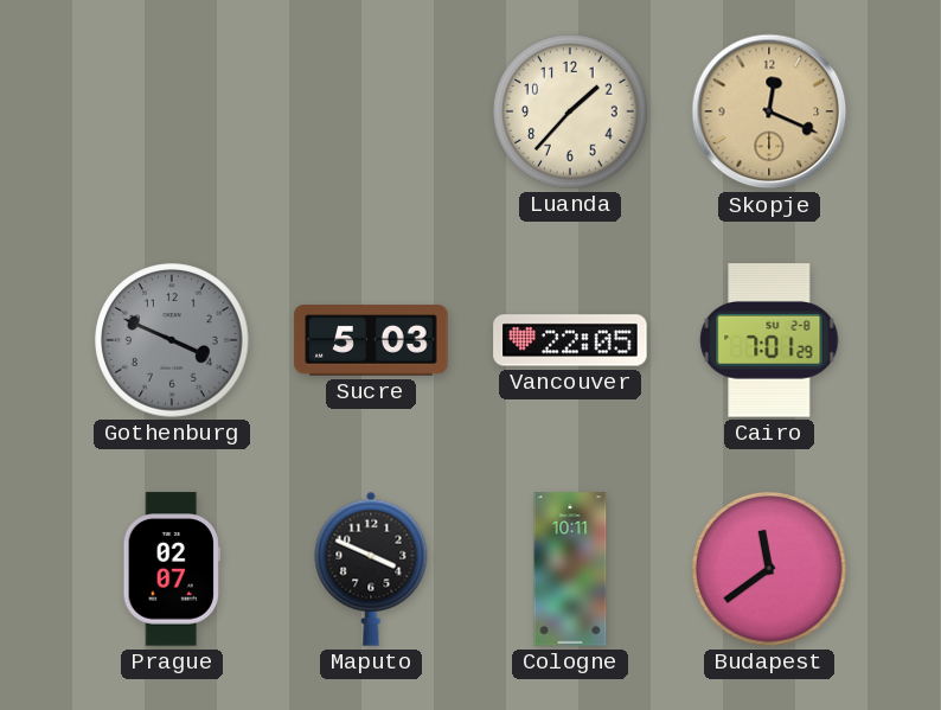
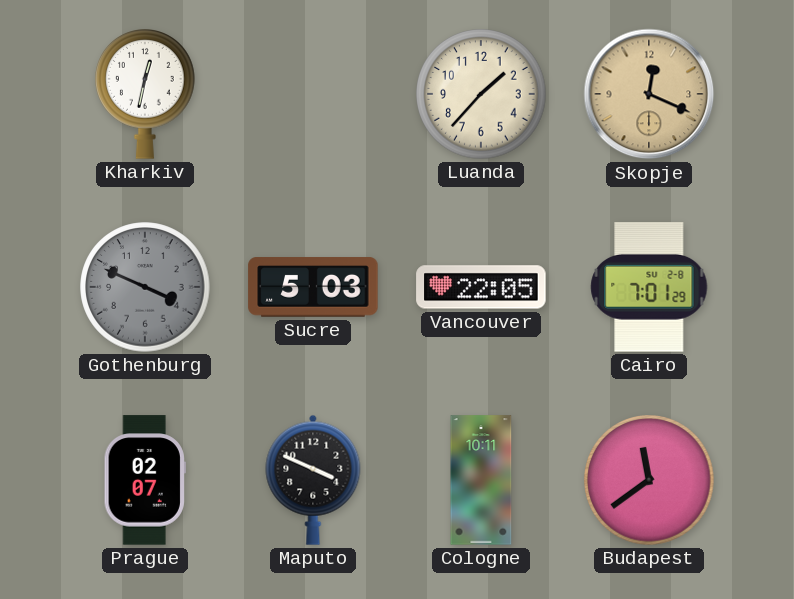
Kharkiv: none -> 12:32
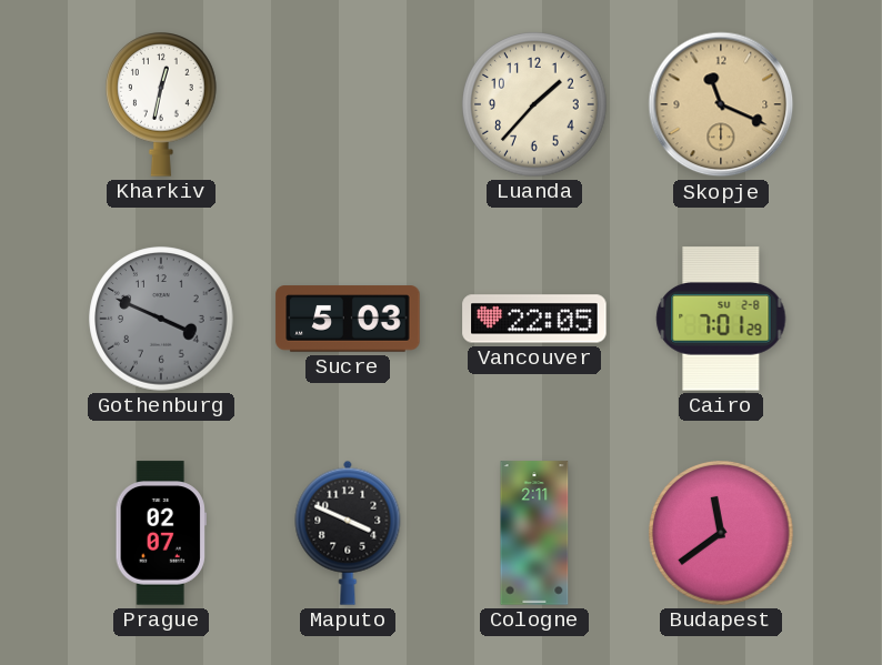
Skopje: 12:19 -> 11:19
Cologne: 10:11 -> 2:11
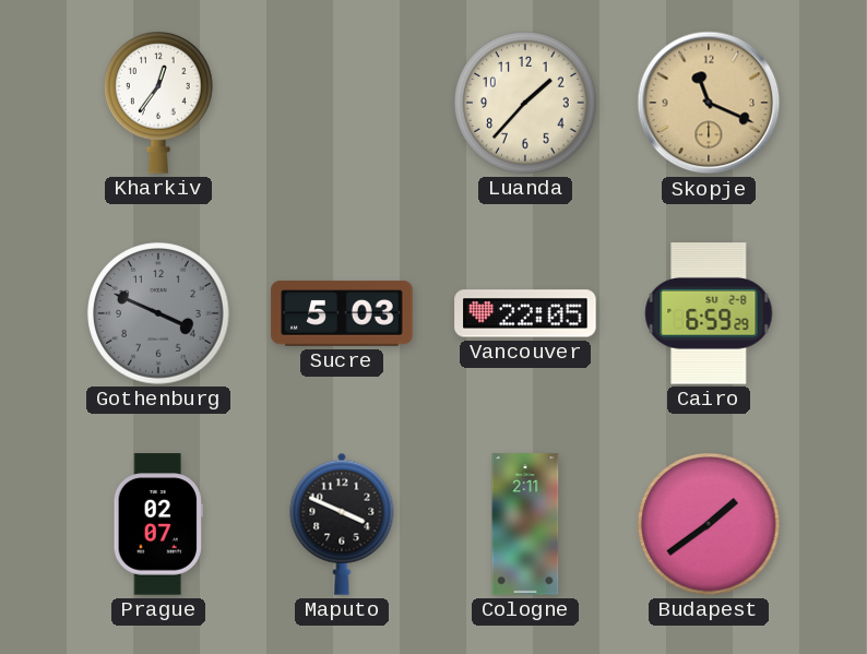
Kharkiv: 12:32 -> 12:36
Cairo: 7:01 -> 6:59
Budapest: 11:39 -> 1:39
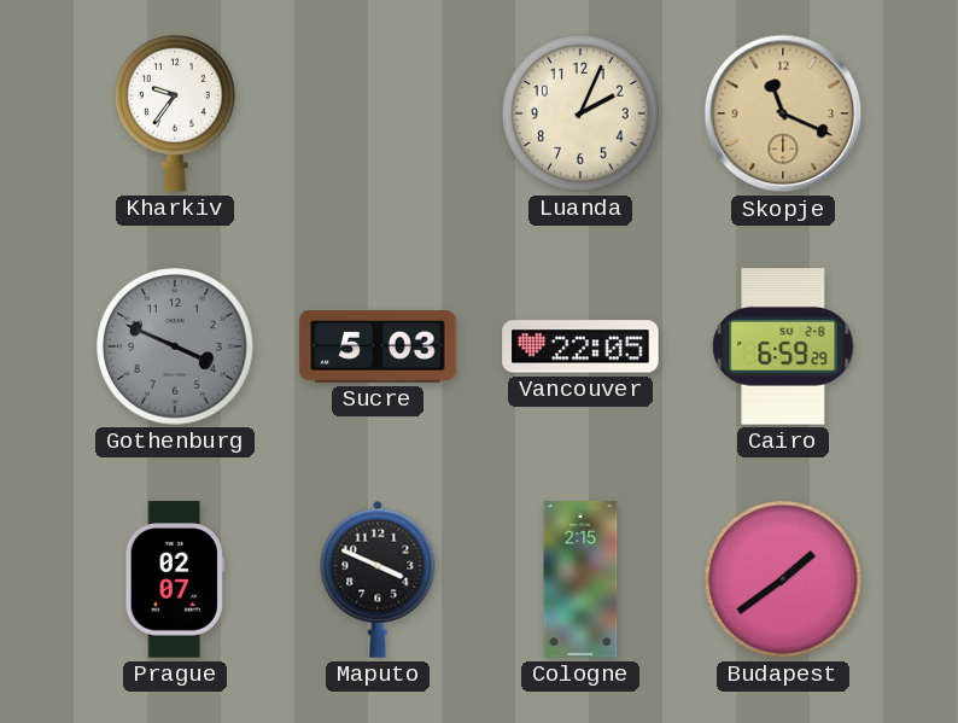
Kharkiv: 12:36 -> 9:36
Luanda: 1:37 -> 2:04
Cologne: 2:11 -> 2:15
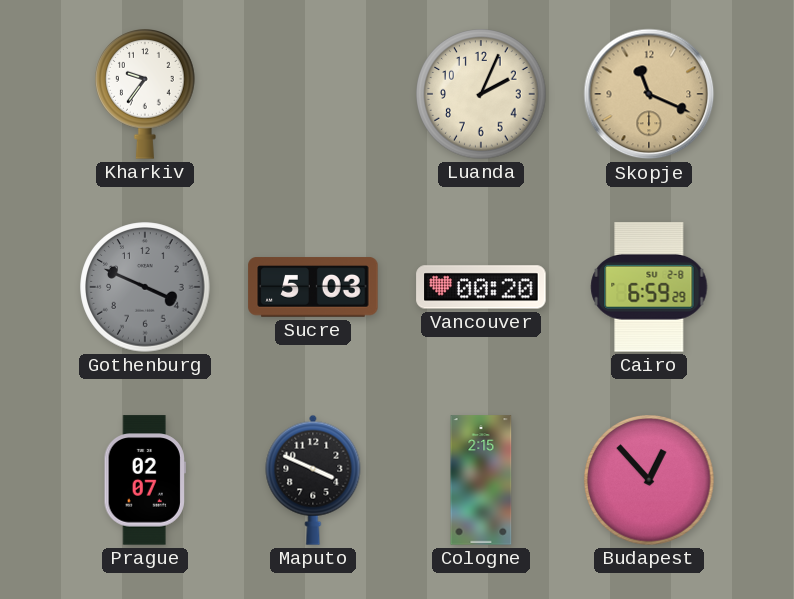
Vancouver: 22:05 -> 00:20
Budapest: 1:39 -> 12:53
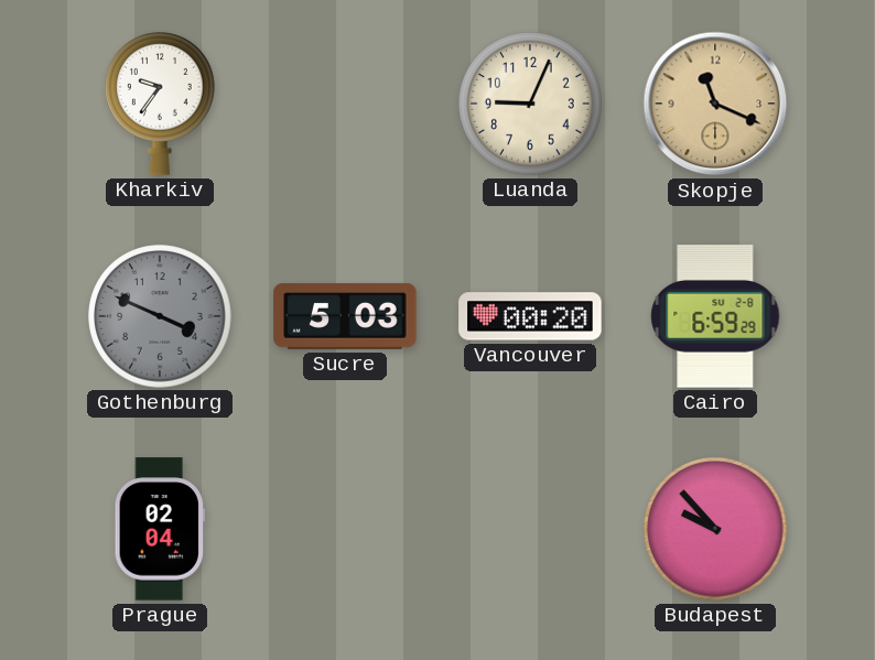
Luanda: 2:04 -> 9:04
Prague: 02:07 -> 02:04
Maputo: 3:49 -> none
Cologne: 2:15 -> none
Budapest: 12:53 -> 9:53
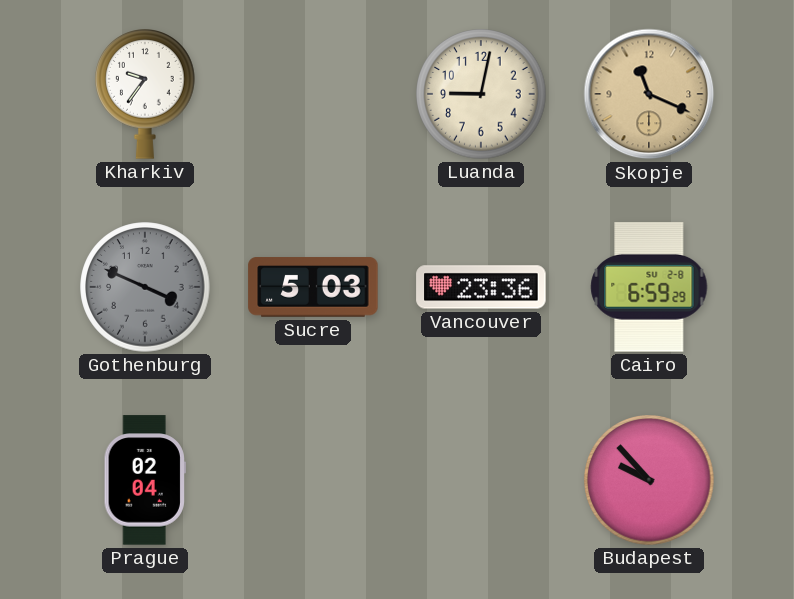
Luanda: 9:04 -> 9:02
Vancouver: 00:20 -> 23:36
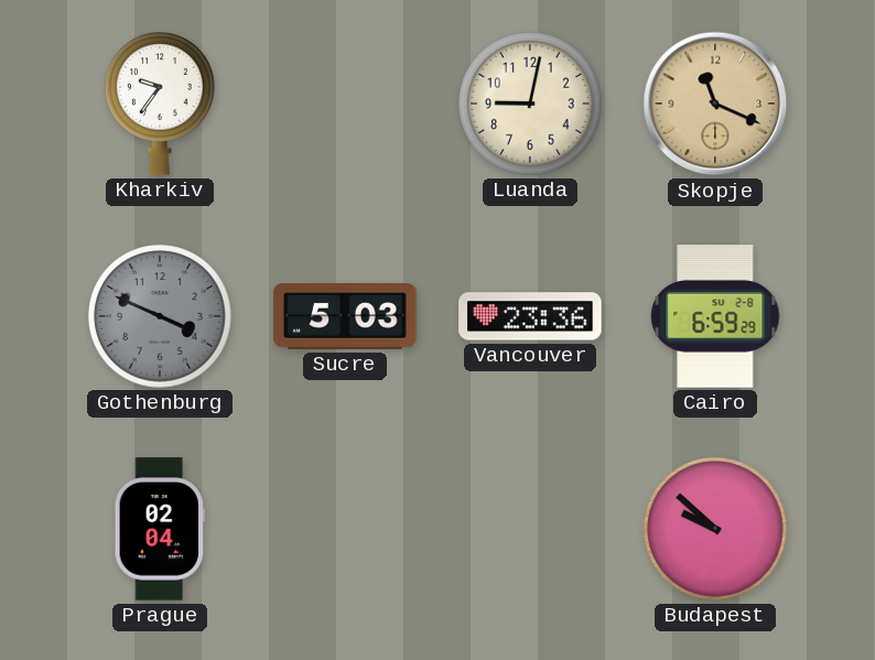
Budapest: 9:53 -> 9:52
